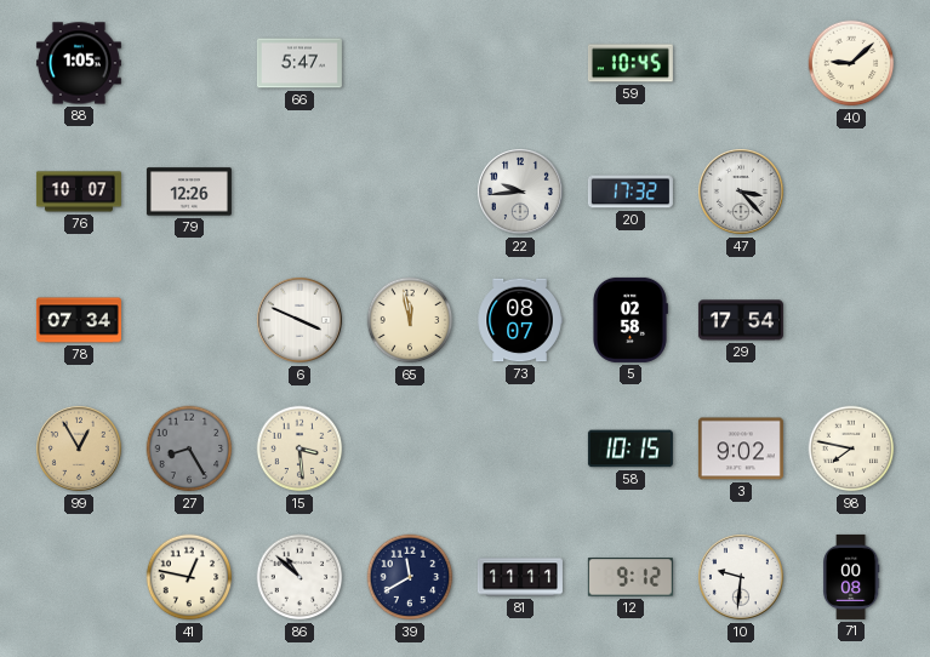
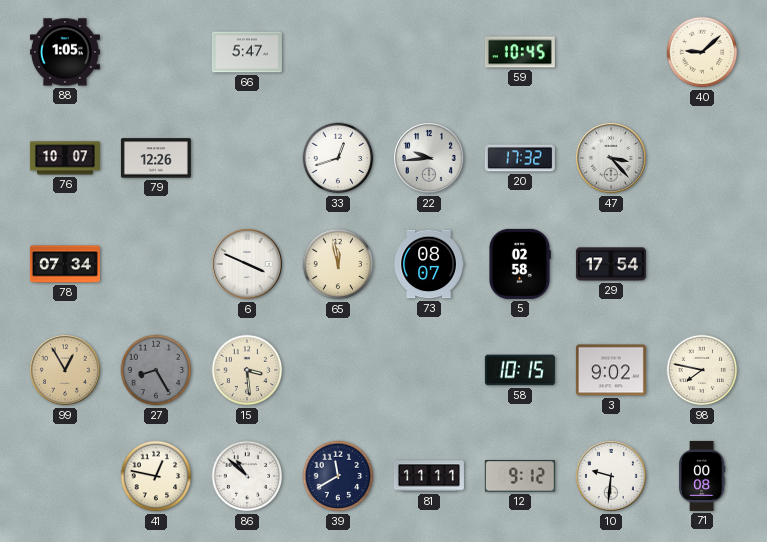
33: none -> 12:42
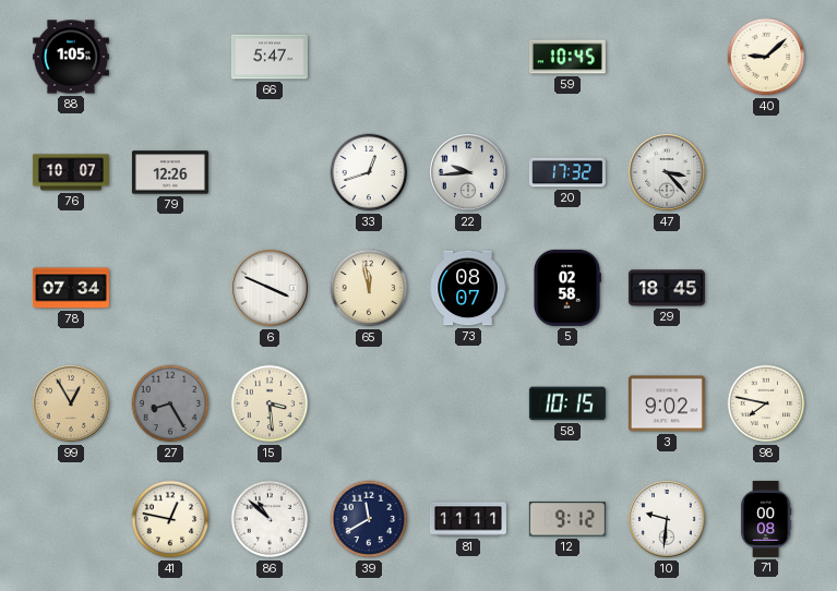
29: 17:54 -> 18:45
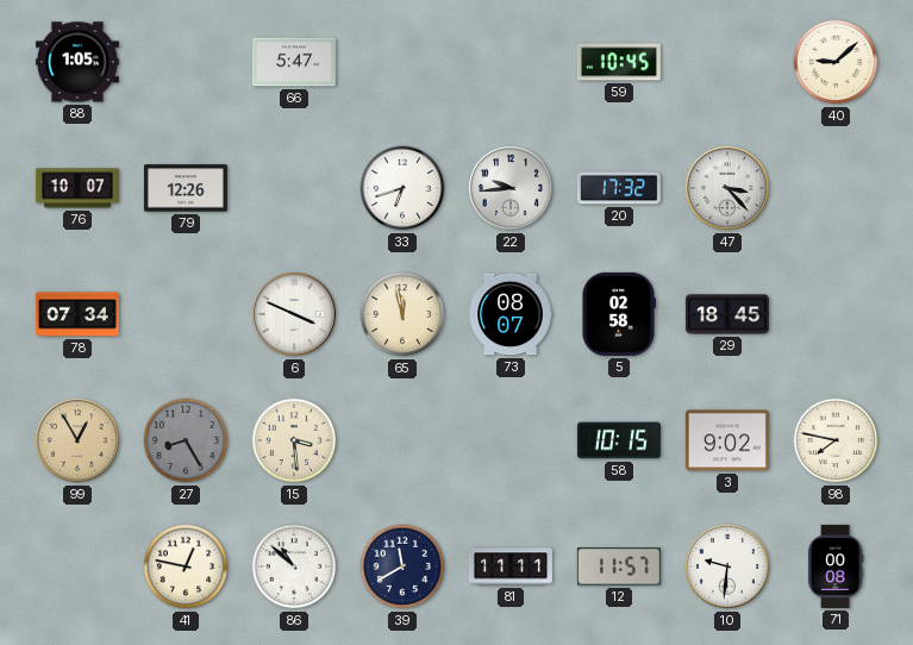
33: 12:42 -> 6:42
12: 9:12 -> 11:57
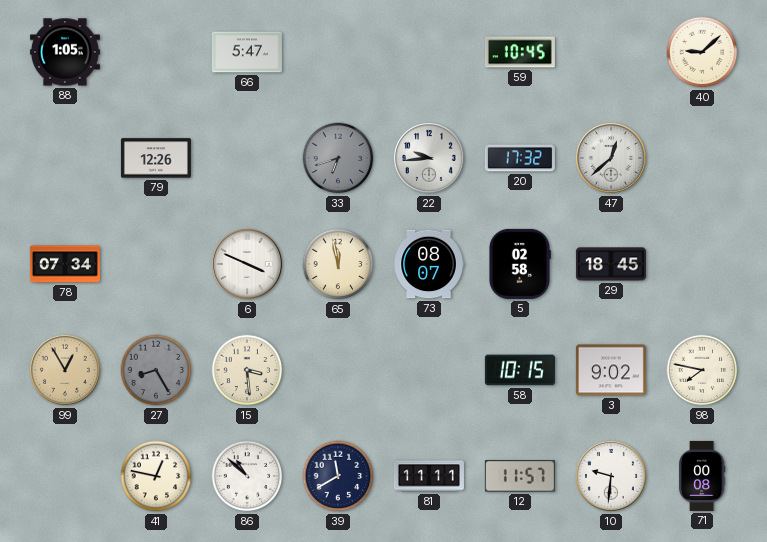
76: 10:07 -> none
33 dial: white -> grey
47: 3:23 -> 12:38
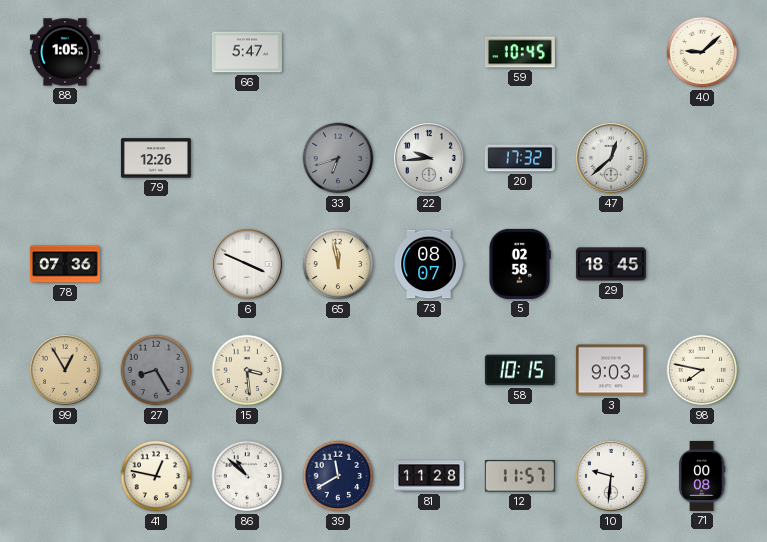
78: 07:34 -> 07:36
3: 9:02 -> 9:03
81: 11:11 -> 11:28
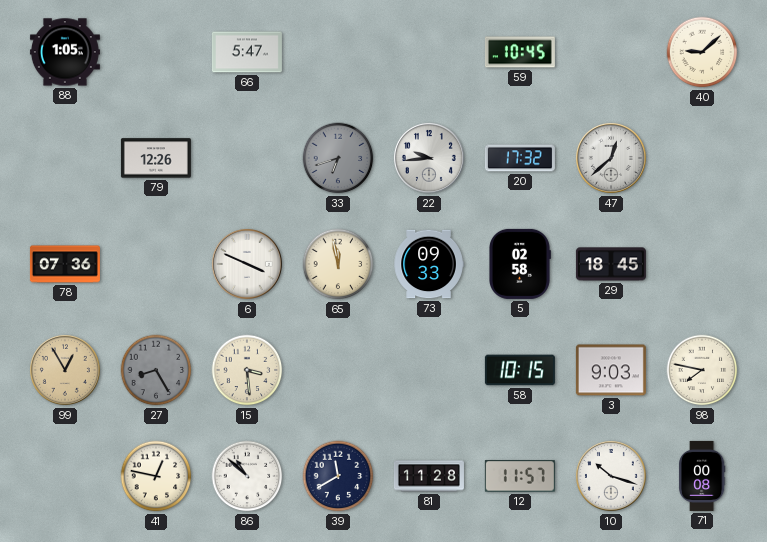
73: 08:07 -> 09:33
10: 9:31 -> 10:18
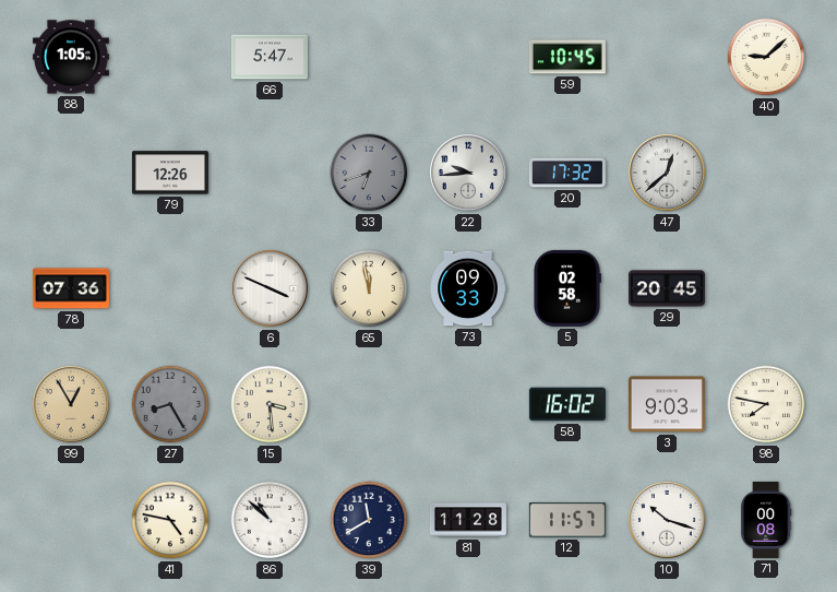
29: 18:45 -> 20:45
58: 10:15 -> 16:02
41: 12:47 -> 4:47
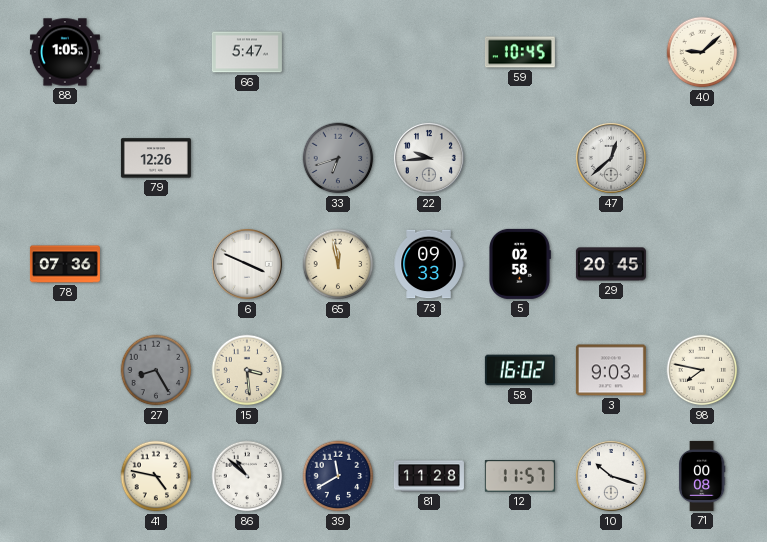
20: 17:32 -> none
99: 12:55 -> none
